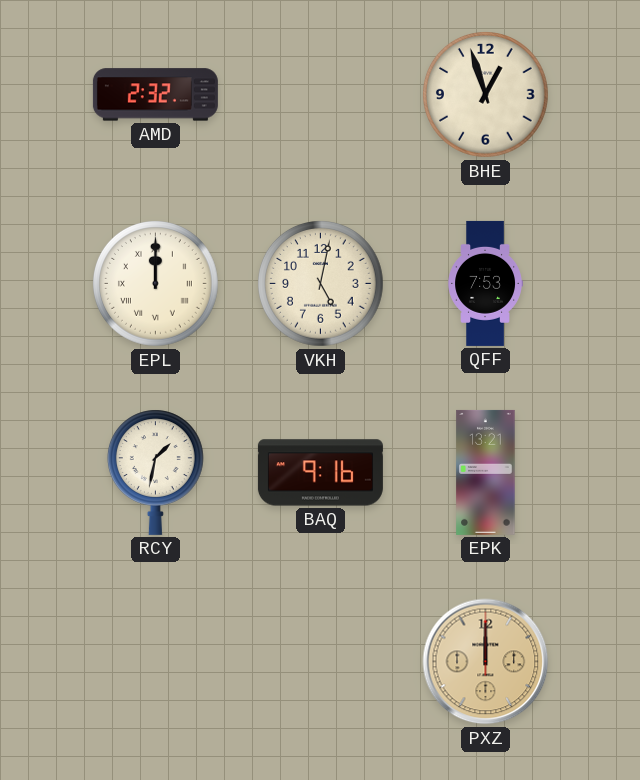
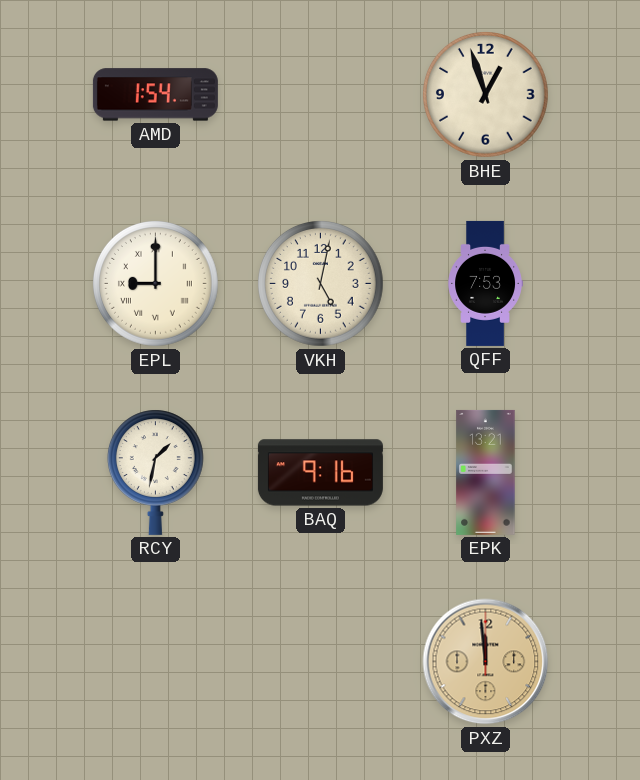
AMD: 2:32 -> 1:54
EPL: 12:00 -> 9:00
PXZ: 12:00 -> 11:59
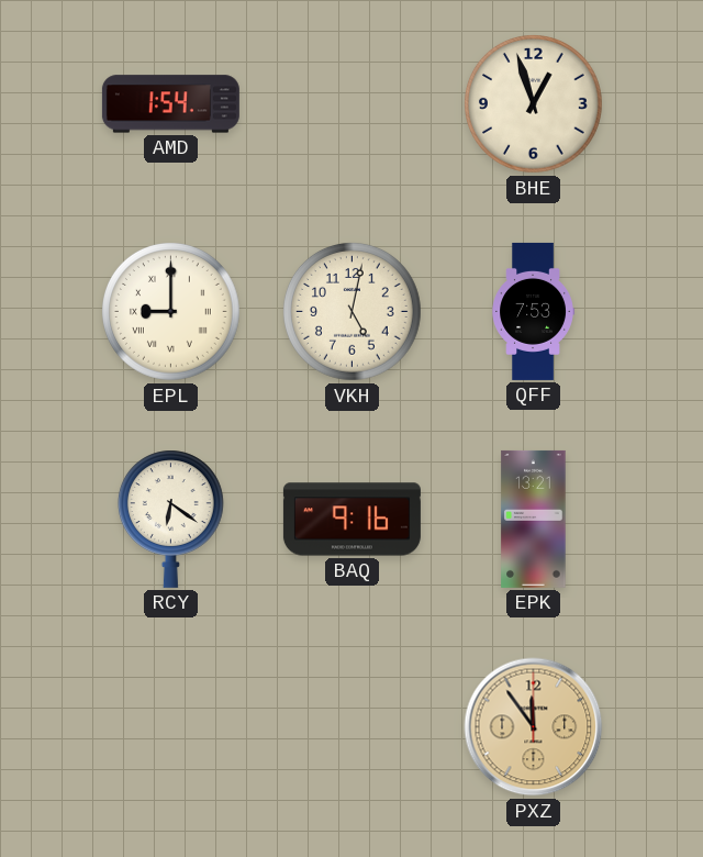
RCY: 1:32 -> 6:21
PXZ: 11:59 -> 11:54
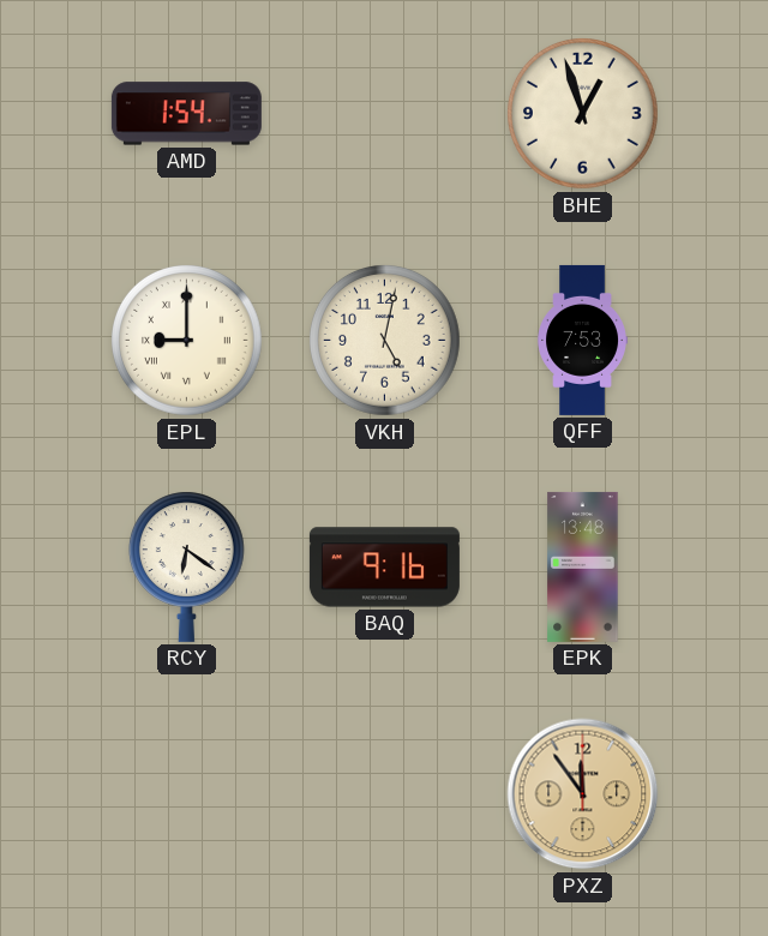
EPK: 13:21 -> 13:48
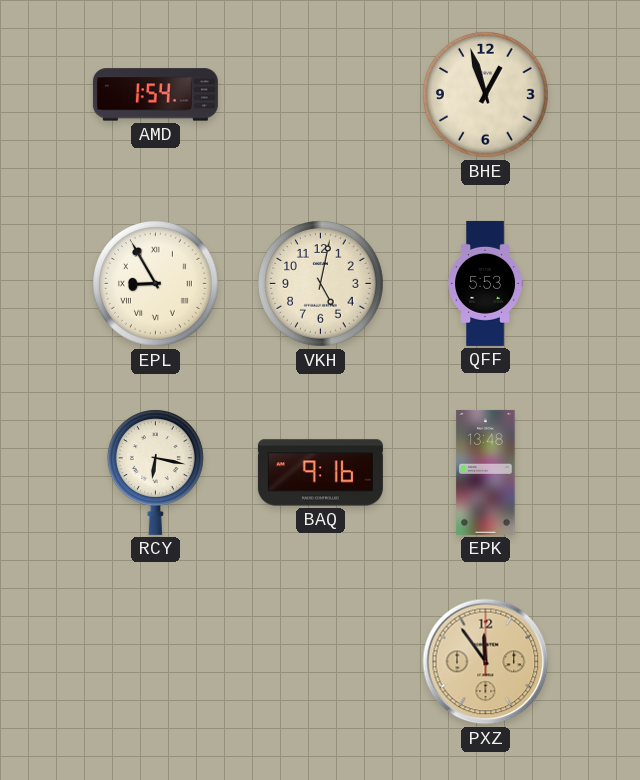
EPL: 9:00 -> 8:55
QFF: 7:53 -> 5:53
RCY: 6:21 -> 6:17
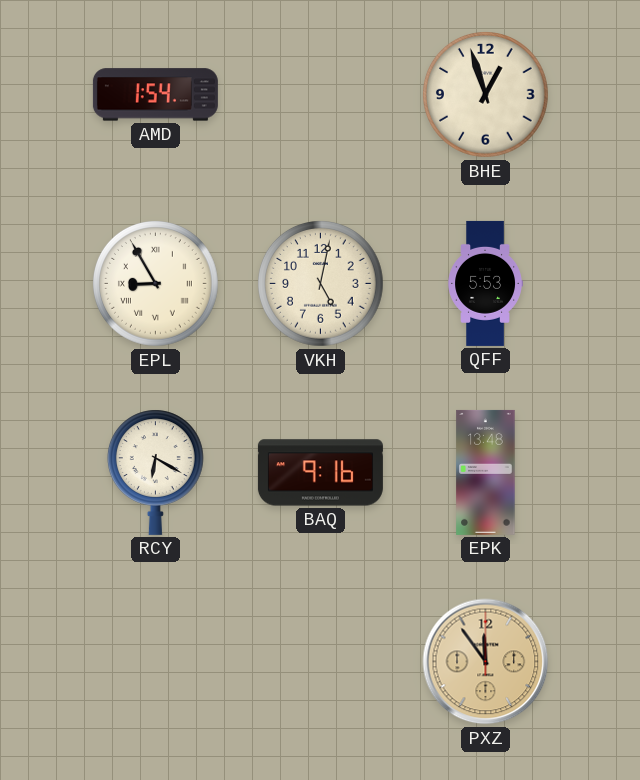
RCY: 6:17 -> 6:20
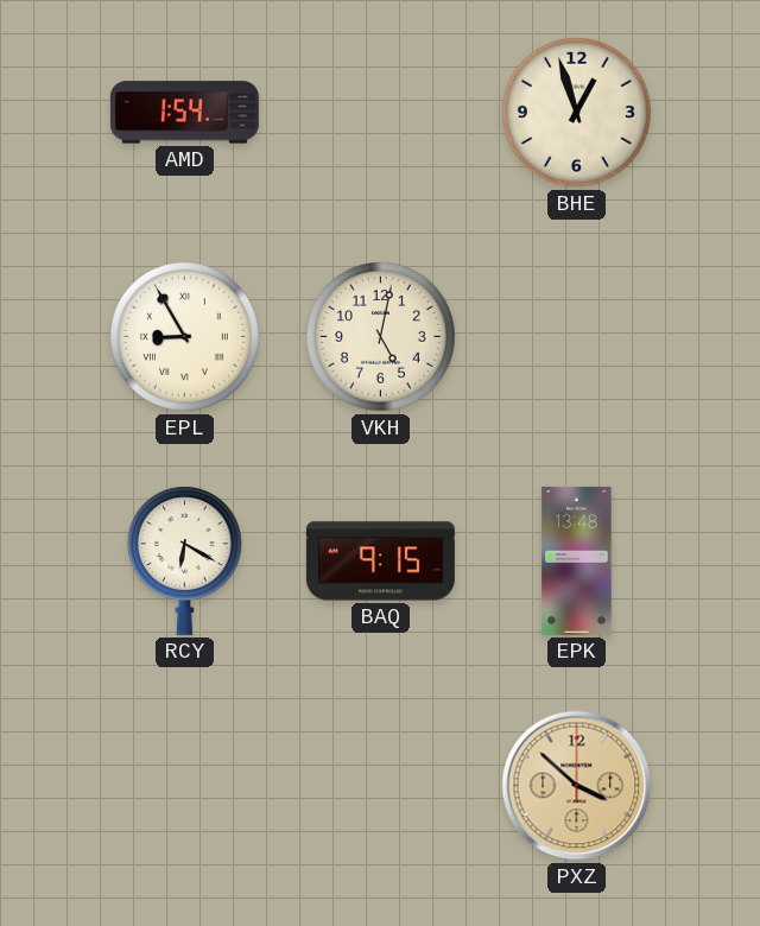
QFF: 5:53 -> none
BAQ: 9:16 -> 9:15
PXZ: 11:54 -> 3:52
